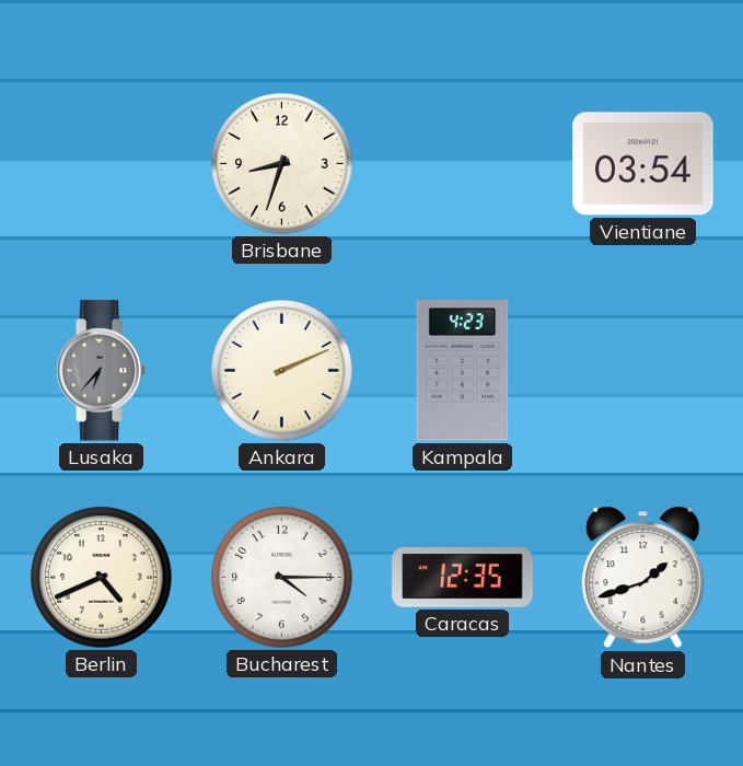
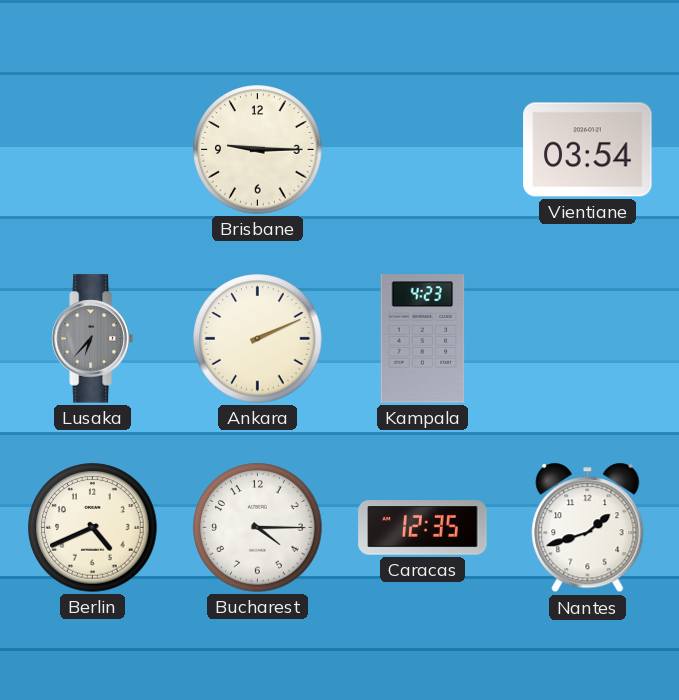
Brisbane: 8:33 -> 9:15
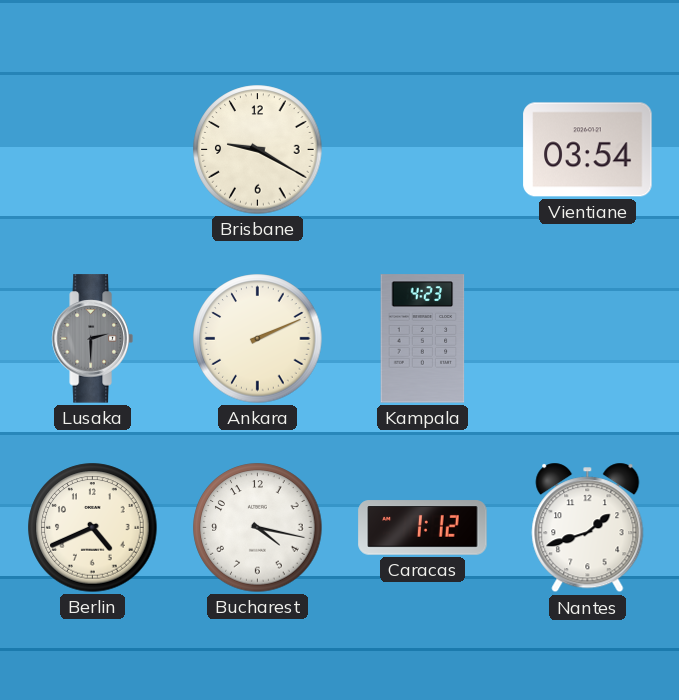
Brisbane: 9:15 -> 9:20
Lusaka: 6:37 -> 2:30
Bucharest: 4:15 -> 4:17
Caracas: 12:35 -> 1:12
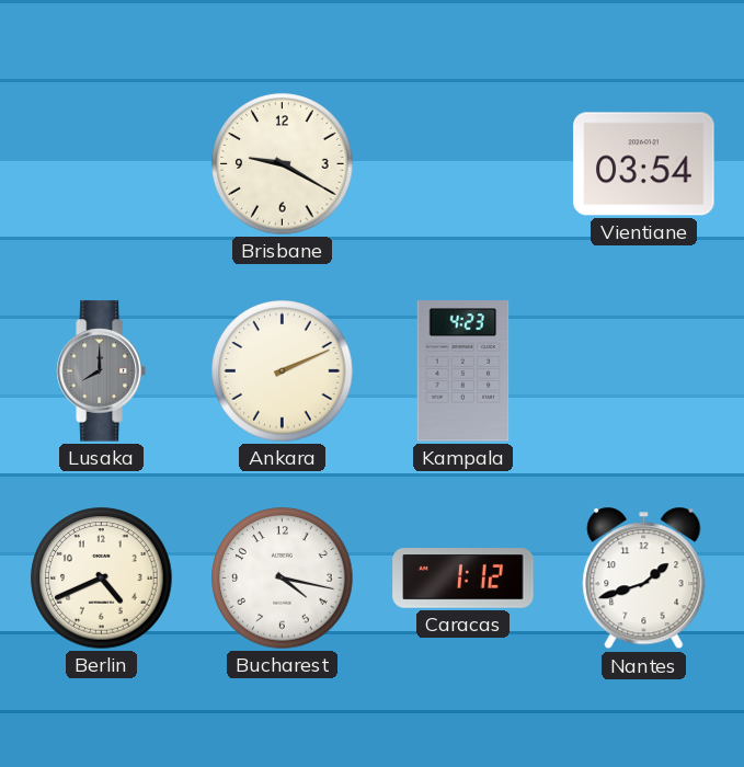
Lusaka: 2:30 -> 8:00
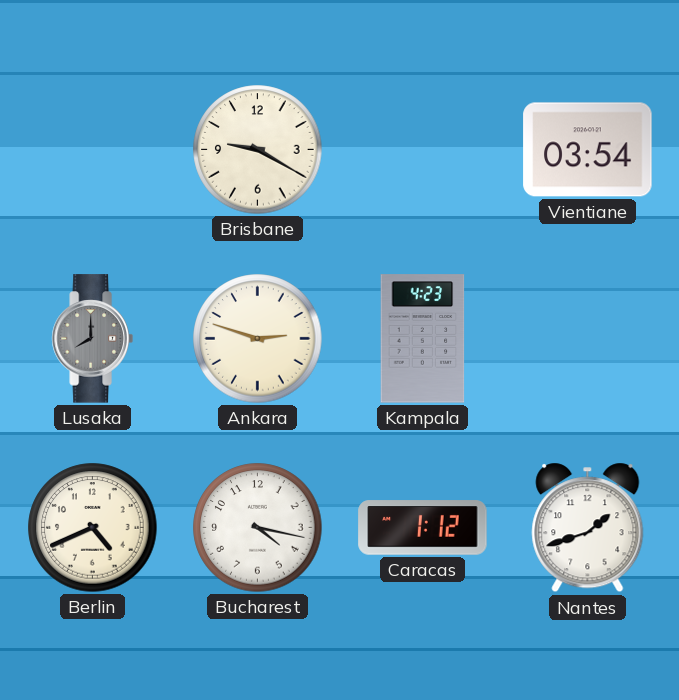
Ankara: 2:11 -> 2:48
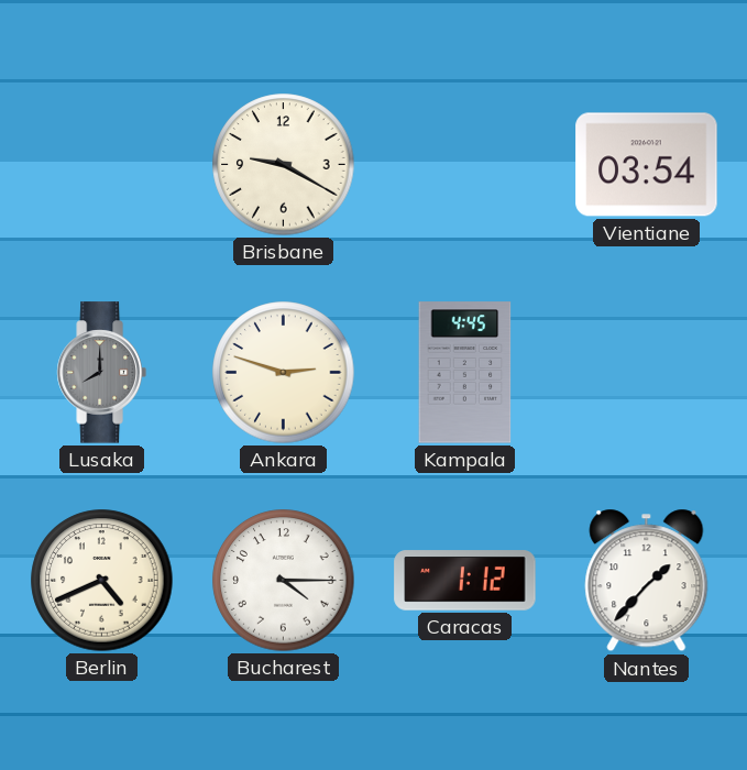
Kampala: 4:23 -> 4:45
Bucharest: 4:17 -> 4:15
Nantes: 1:42 -> 1:37
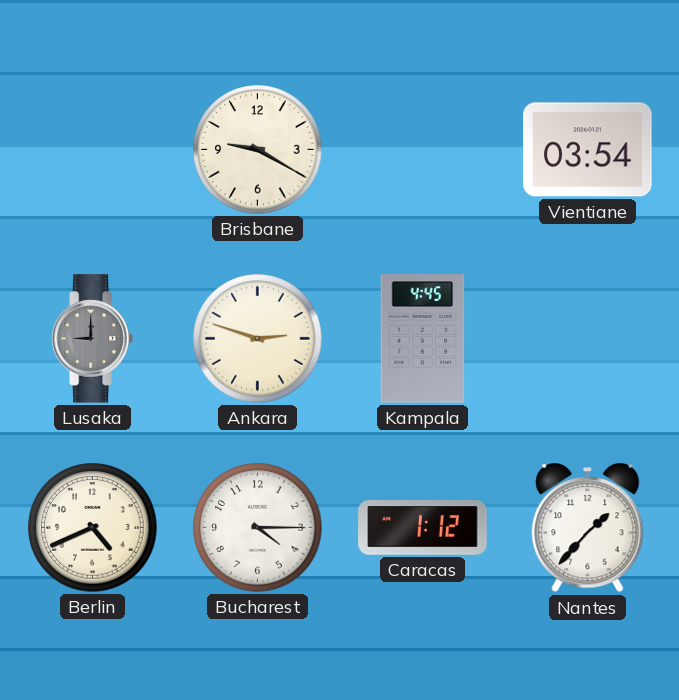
Lusaka: 8:00 -> 9:00
